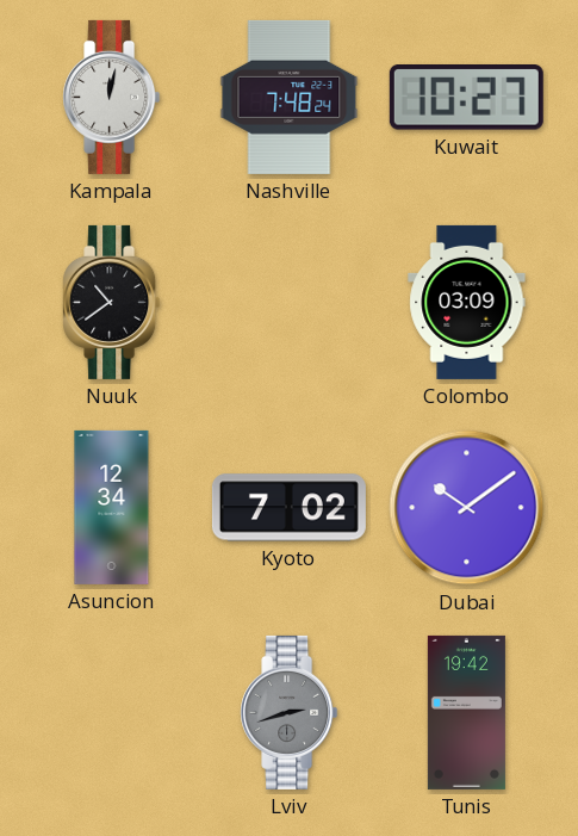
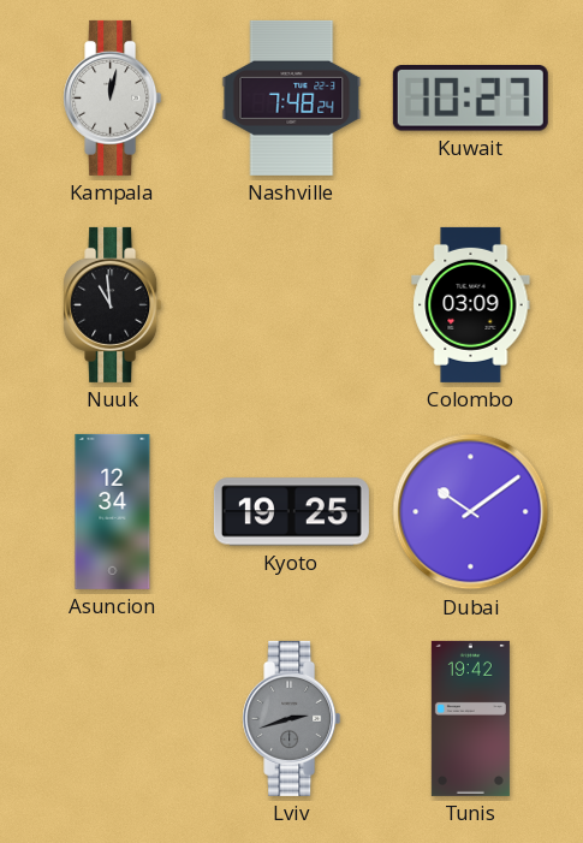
Nuuk: 10:39 -> 10:59
Kyoto: 7:02 -> 19:25
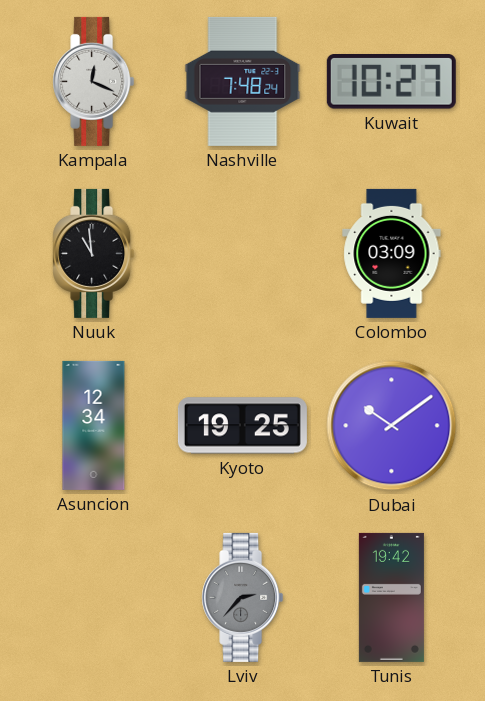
Kampala: 12:02 -> 12:19
Lviv: 2:42 -> 2:37
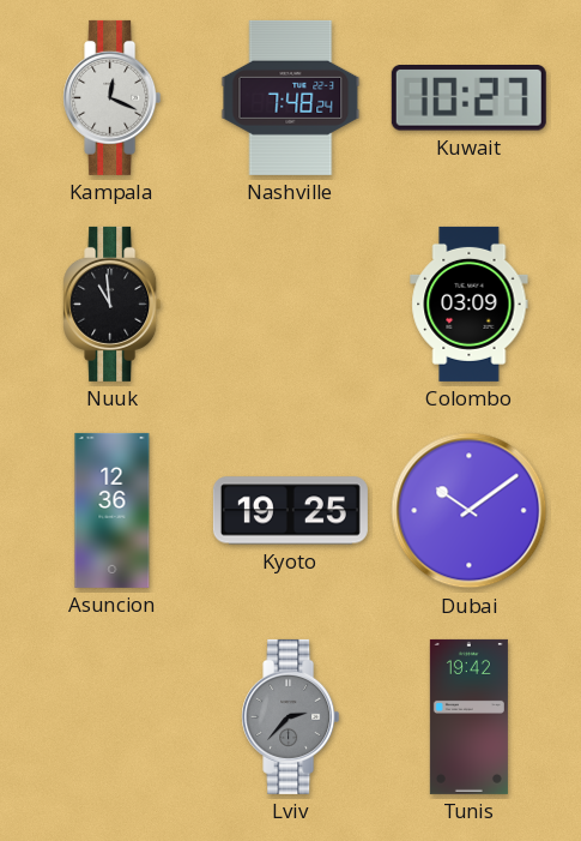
Asuncion: 12:34 -> 12:36
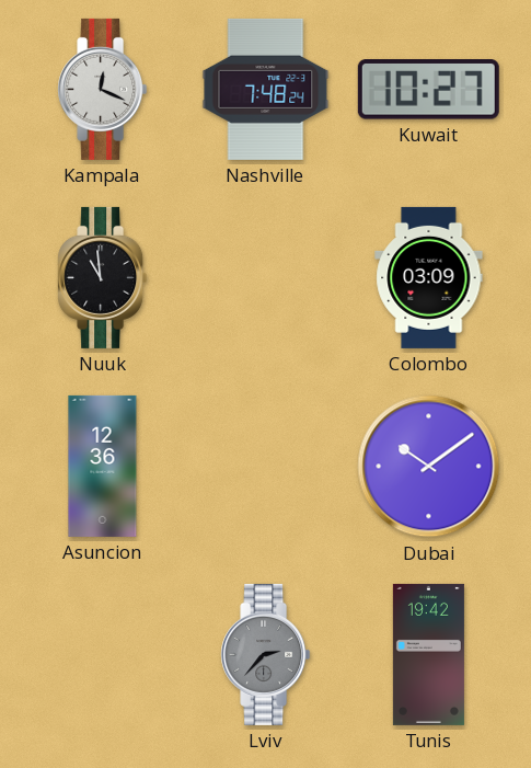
Kyoto: 19:25 -> none
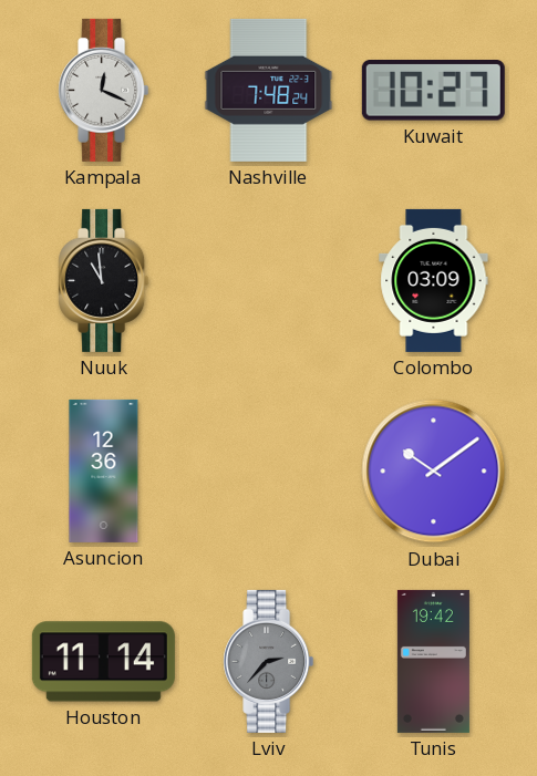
Houston: none -> 11:14
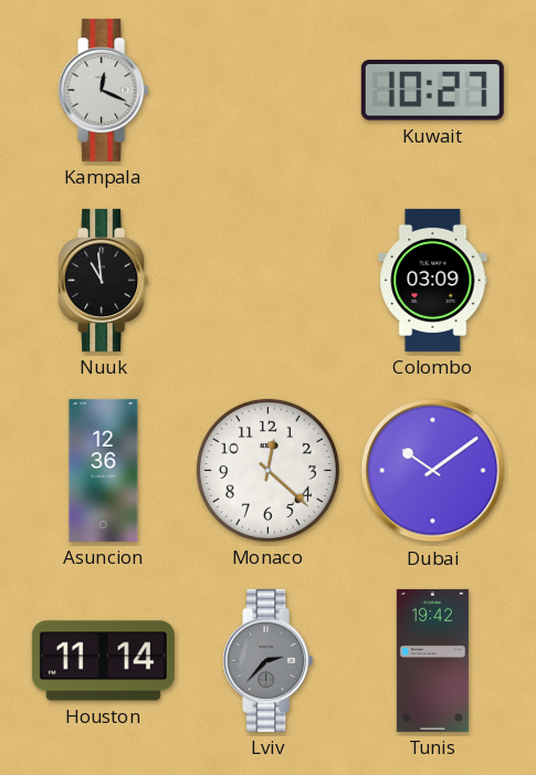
Nashville: 7:48 -> none
Monaco: none -> 12:22
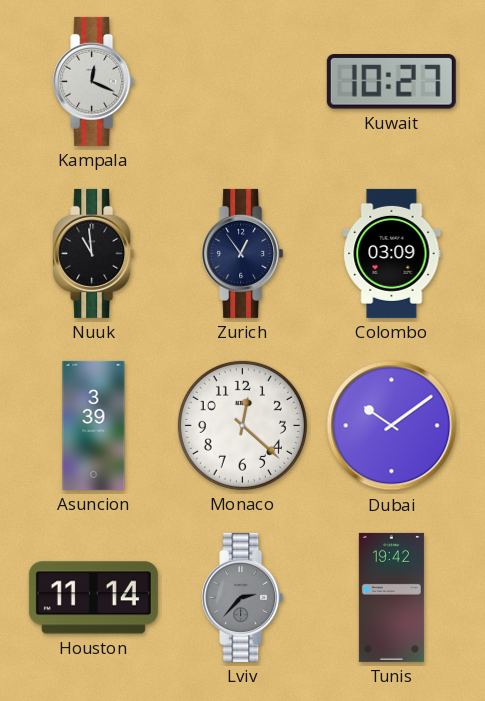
Zurich: none -> 12:54
Asuncion: 12:36 -> 3:39
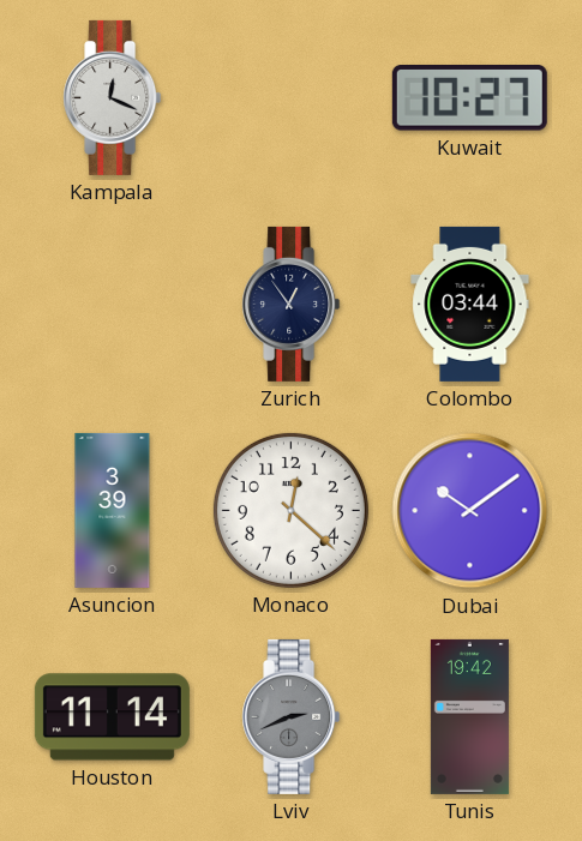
Nuuk: 10:59 -> none
Colombo: 03:09 -> 03:44
Lviv: 2:37 -> 2:41
